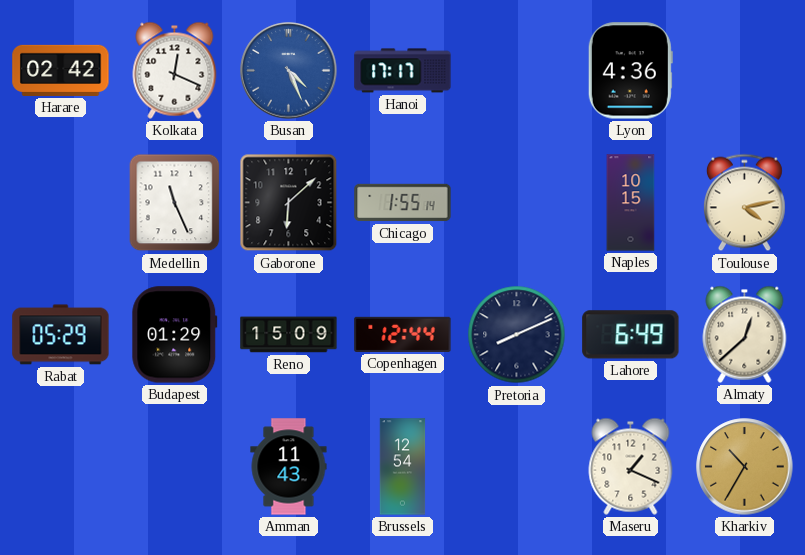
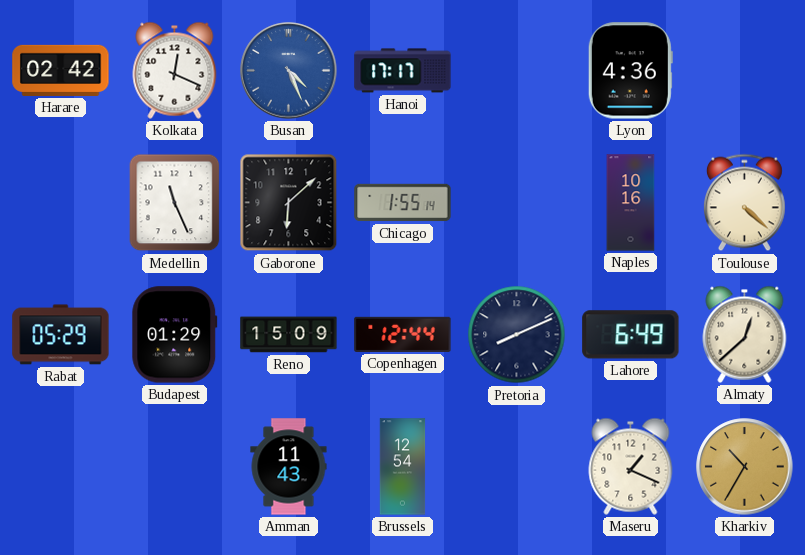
Naples: 10:15 -> 10:16
Toulouse: 4:13 -> 4:22
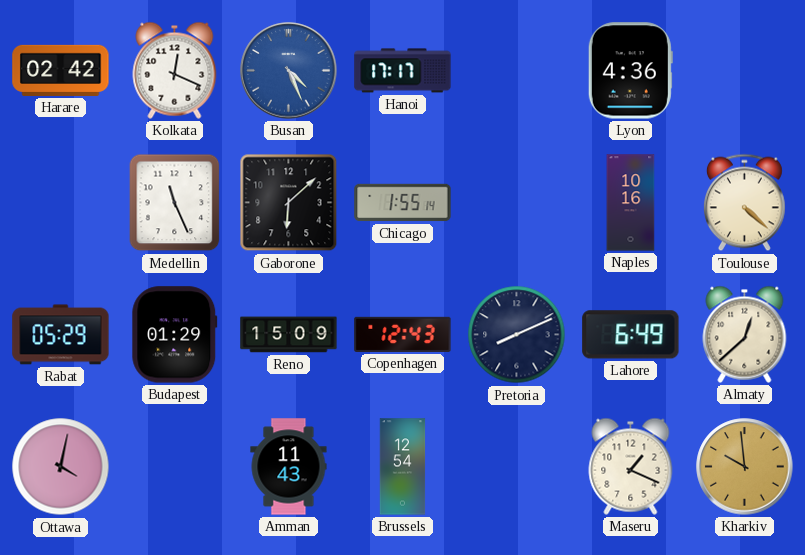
Copenhagen: 12:44 -> 12:43
Ottawa: none -> 4:02
Kharkiv: 10:35 -> 9:59
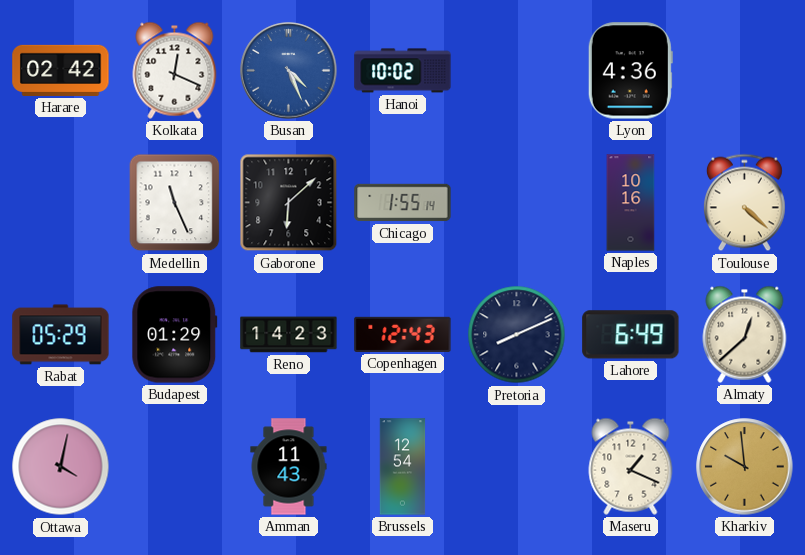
Hanoi: 17:17 -> 10:02
Reno: 15:09 -> 14:23
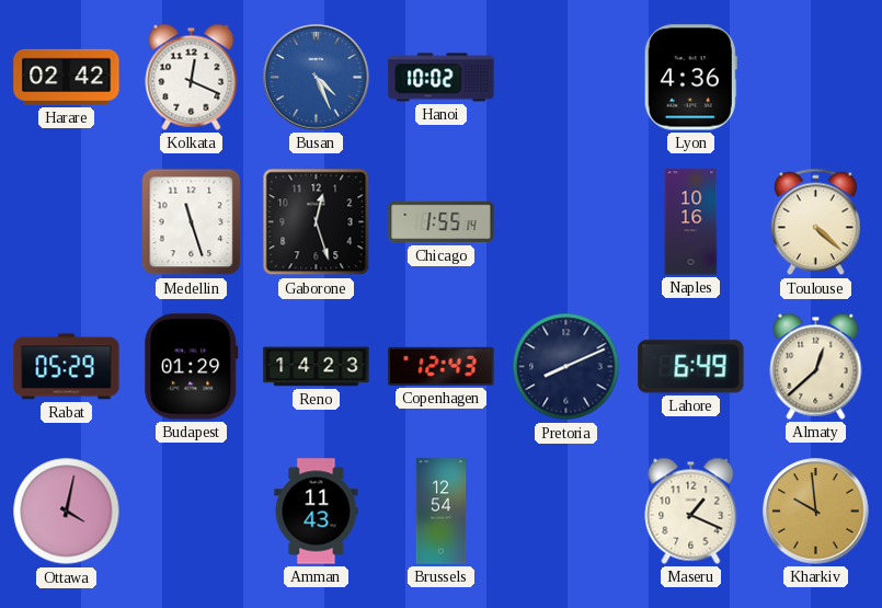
Medellin: 11:26 -> 11:27
Gaborone: 6:08 -> 12:27
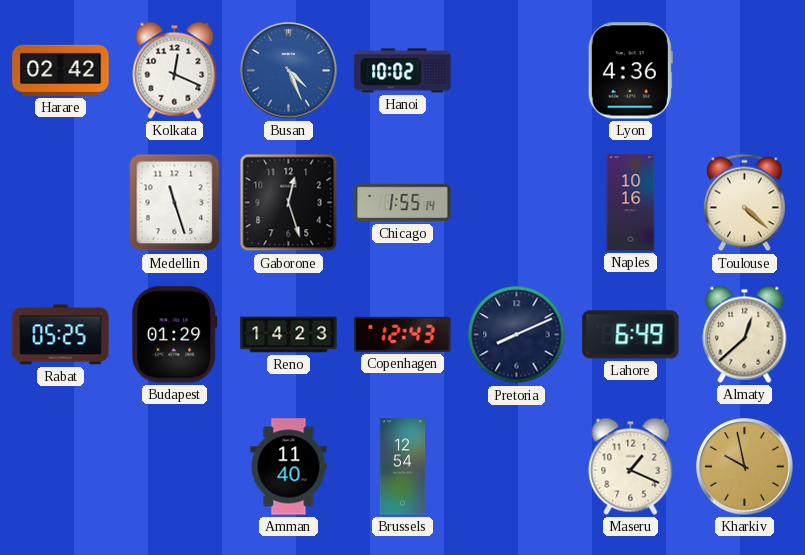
Rabat: 05:29 -> 05:25
Ottawa: 4:02 -> none
Amman: 11:43 -> 11:40
Kharkiv: 9:59 -> 9:58
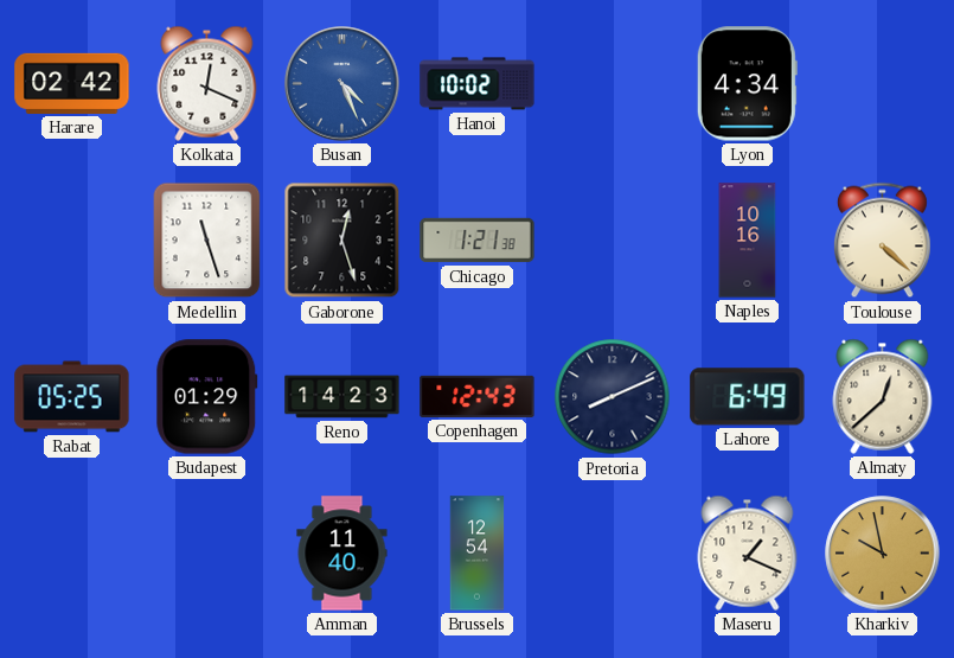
Lyon: 4:36 -> 4:34
Chicago: 1:55 -> 1:21
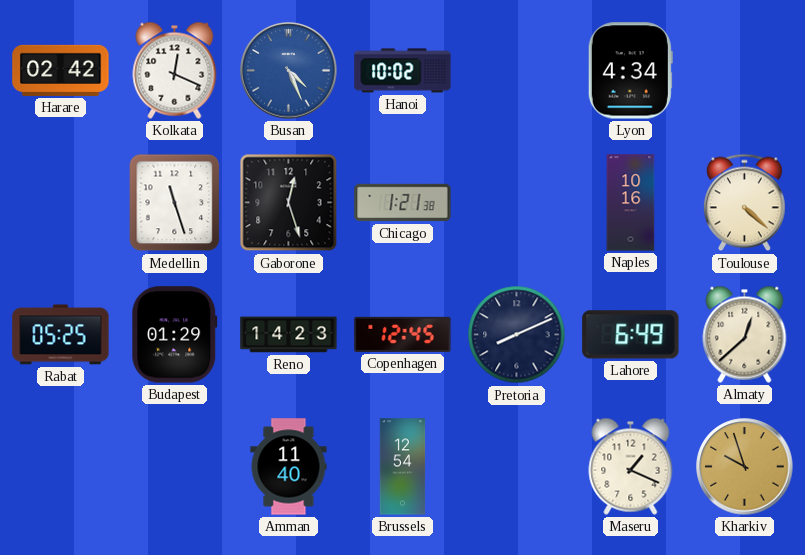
Copenhagen: 12:43 -> 12:45
Kharkiv: 9:58 -> 9:57
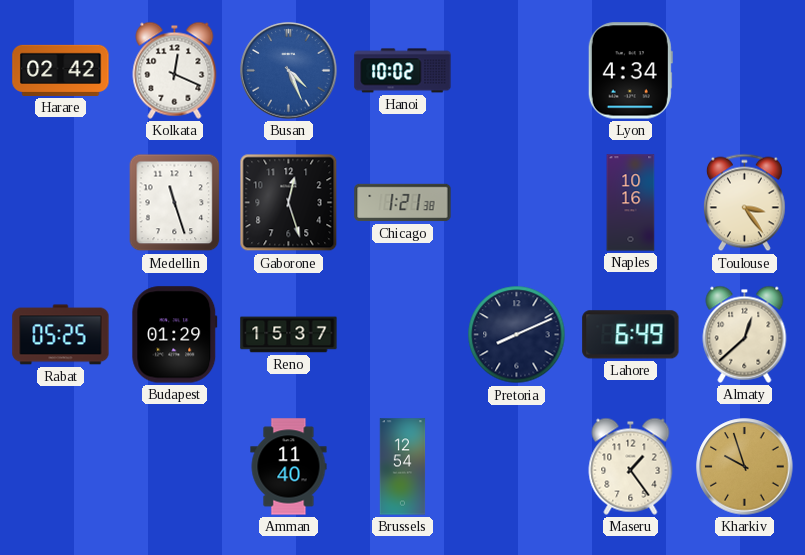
Toulouse: 4:22 -> 3:24
Reno: 14:23 -> 15:37
Copenhagen: 12:45 -> none
Maseru: 1:19 -> 1:24
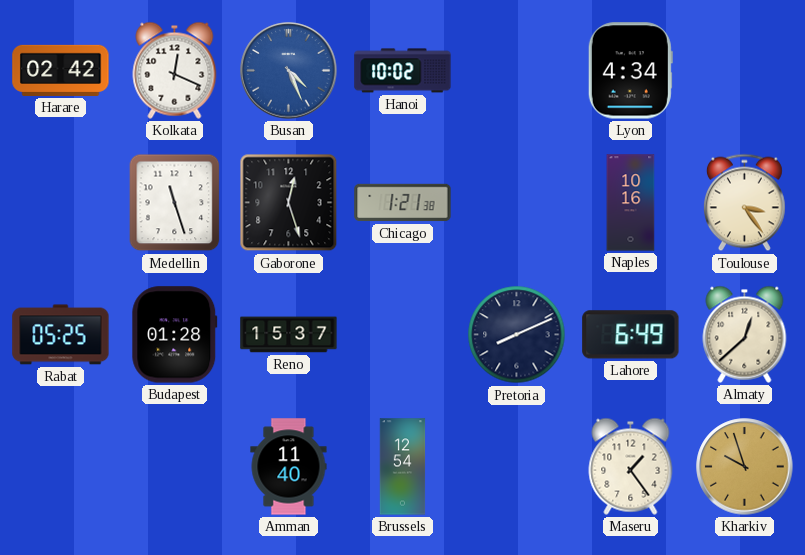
Budapest: 01:29 -> 01:28
